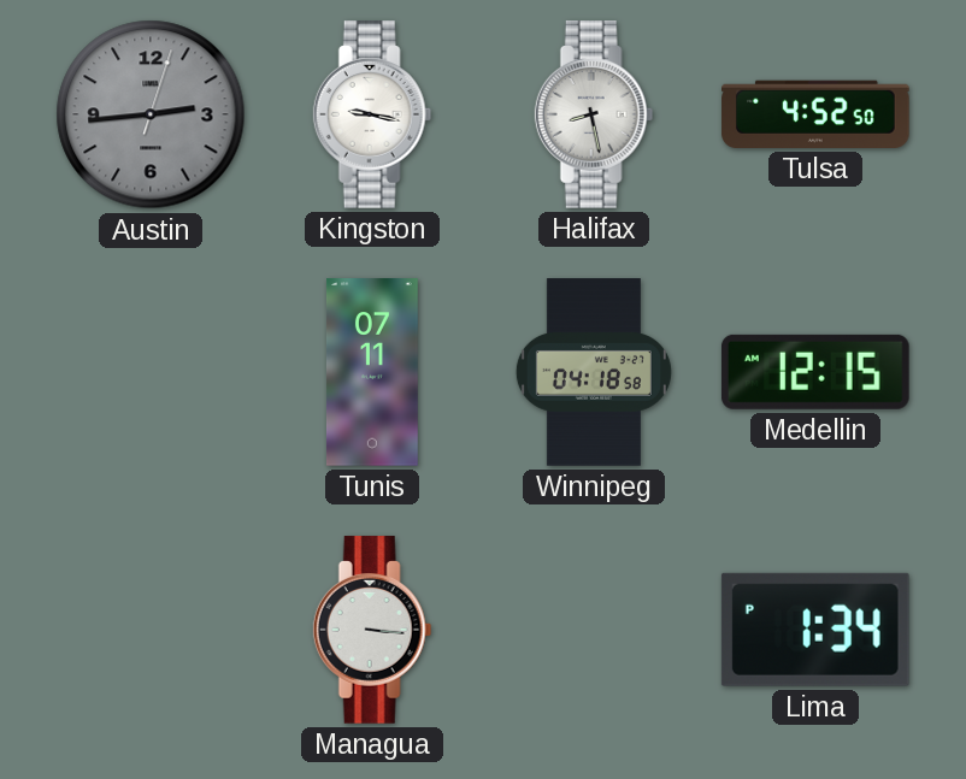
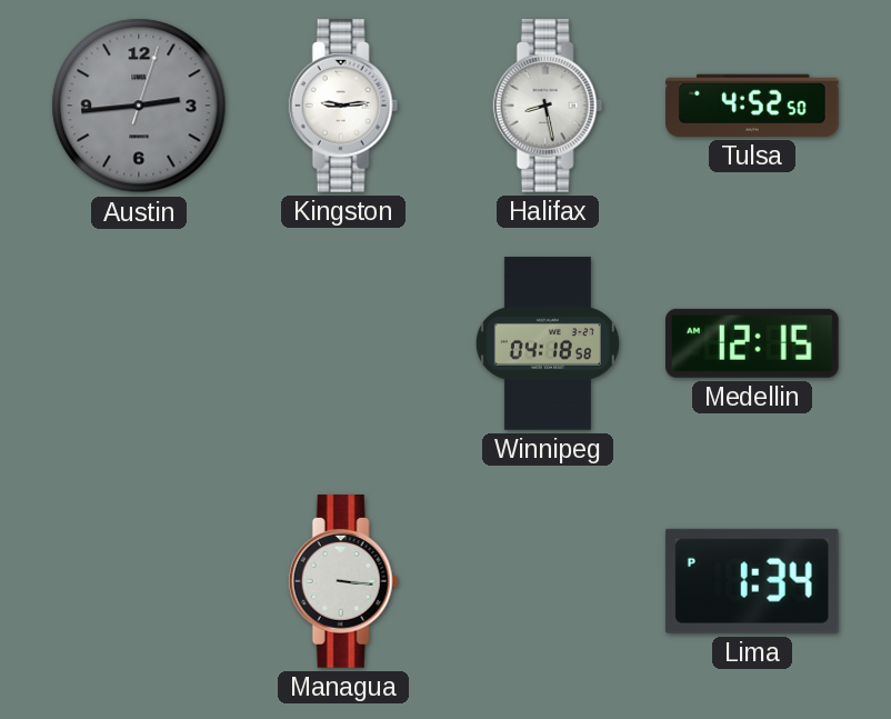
Kingston: 9:17 -> 9:14
Tunis: 07:11 -> none
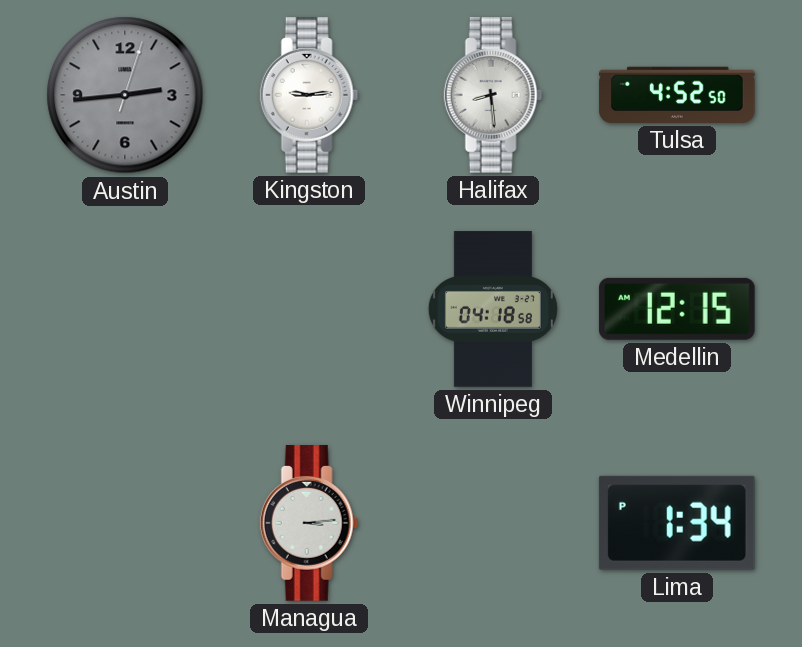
Halifax: 8:28 -> 8:29
Managua: 3:16 -> 3:14
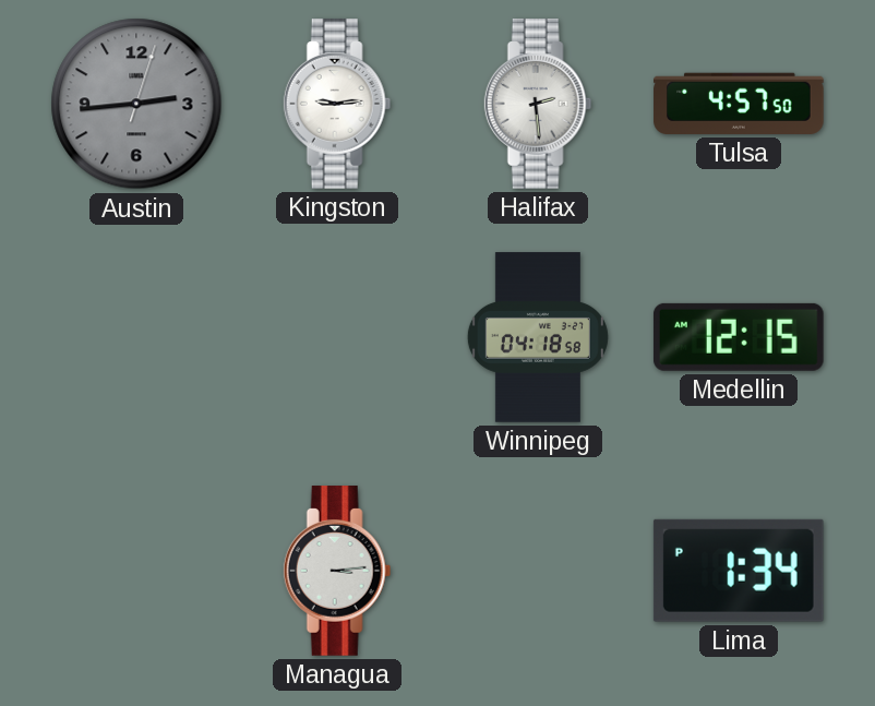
Halifax: 8:29 -> 2:29
Tulsa: 4:52 -> 4:57
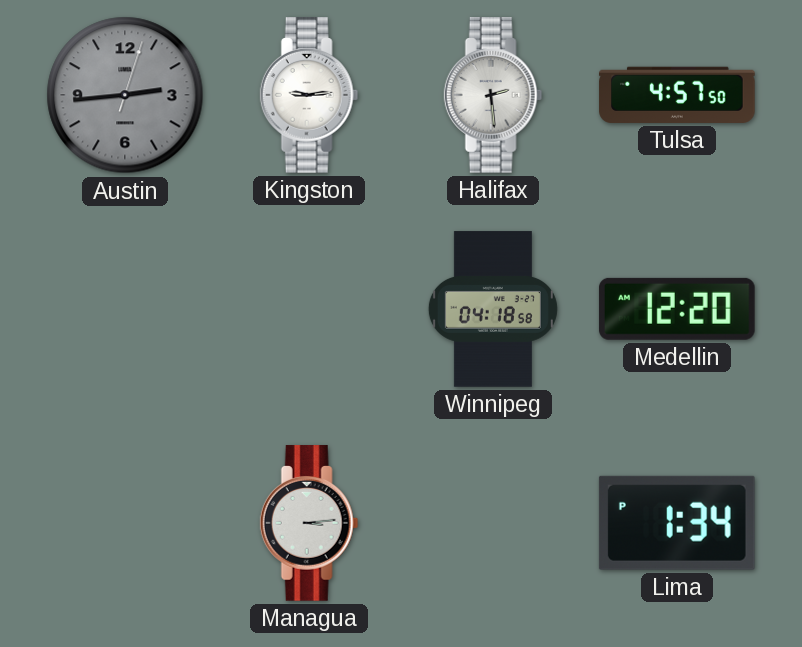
Medellin: 12:15 -> 12:20
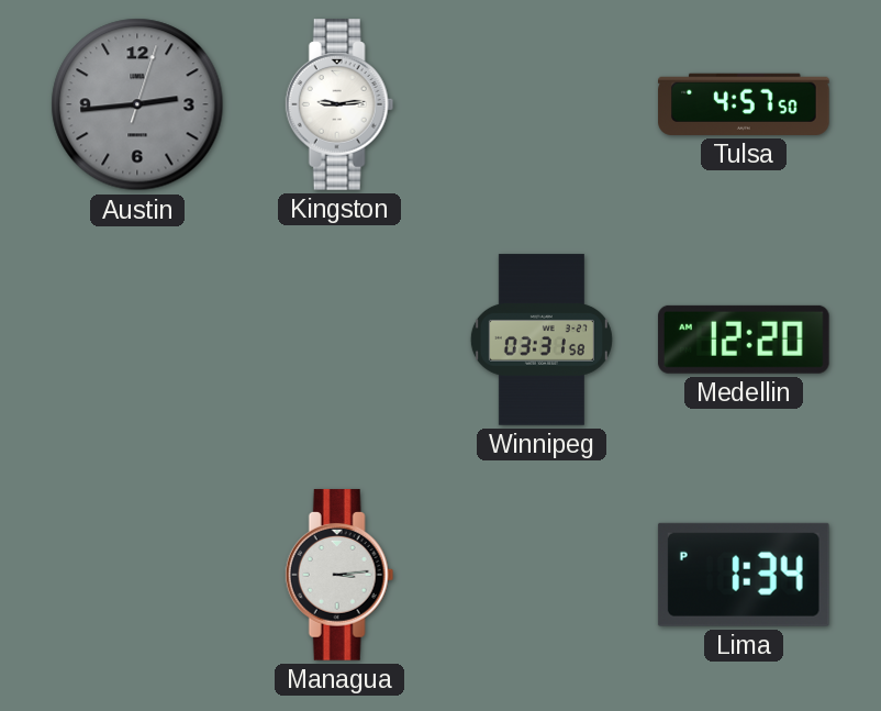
Halifax: 2:29 -> none
Winnipeg: 04:18 -> 03:31
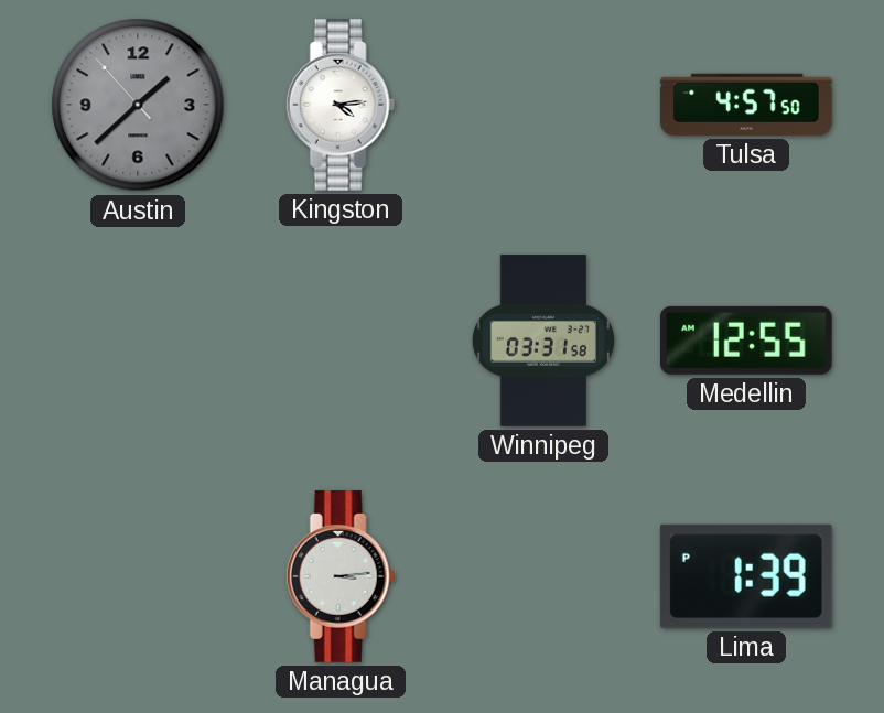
Austin: 2:44 -> 1:37
Kingston: 9:14 -> 4:14
Medellin: 12:20 -> 12:55
Lima: 1:34 -> 1:39
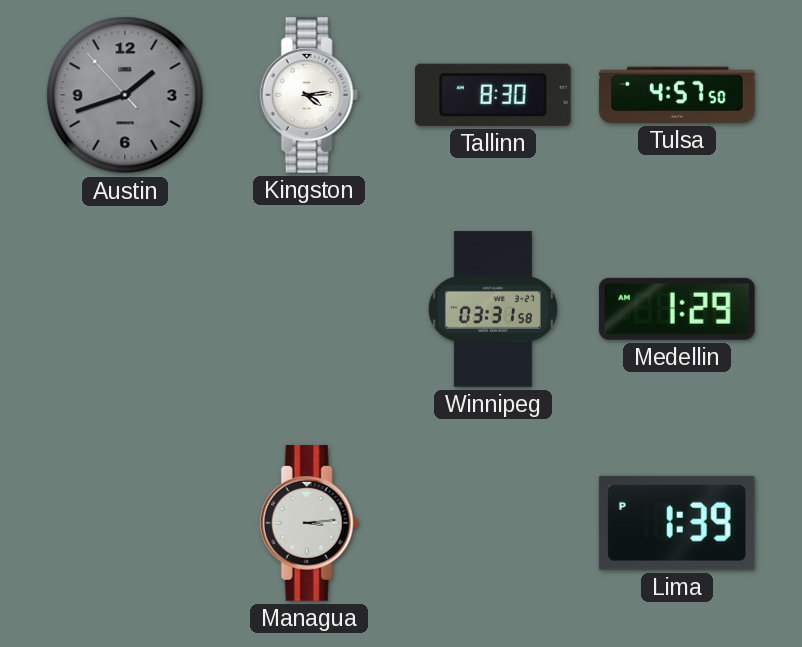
Austin: 1:37 -> 1:41
Tallinn: none -> 8:30
Medellin: 12:55 -> 1:29
